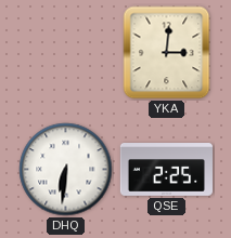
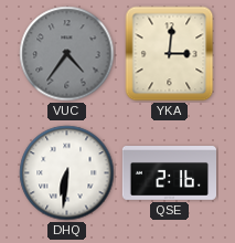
VUC: none -> 4:36
QSE: 2:25 -> 2:16
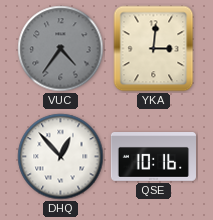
DHQ: 6:31 -> 12:53
QSE: 2:16 -> 10:16
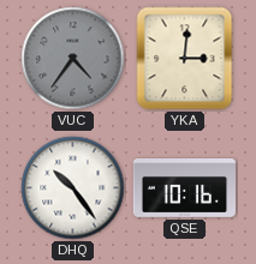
DHQ: 12:53 -> 10:24
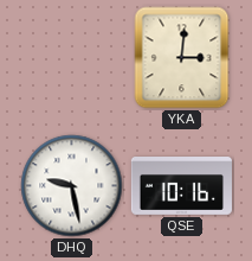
VUC: 4:36 -> none
DHQ: 10:24 -> 9:28
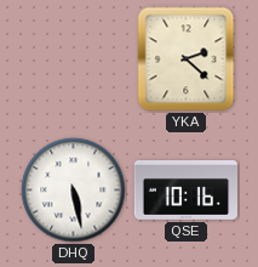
YKA: 3:01 -> 2:22
DHQ: 9:28 -> 5:28
